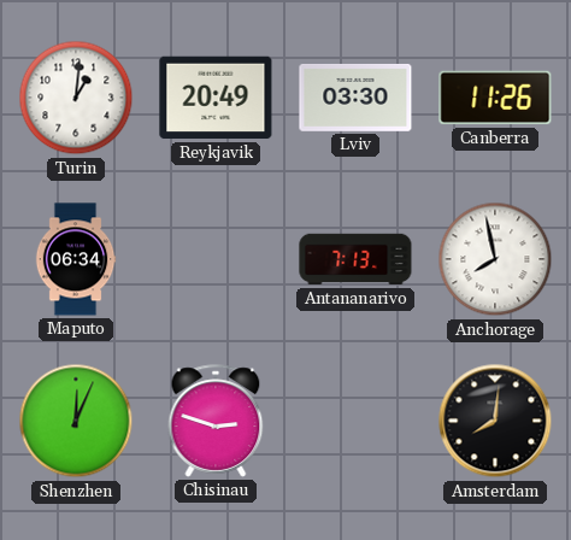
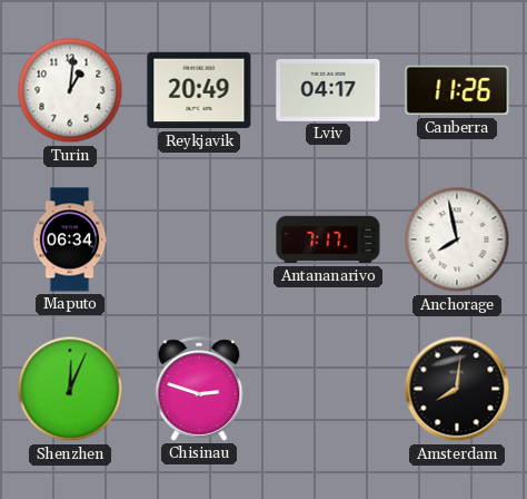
Lviv: 03:30 -> 04:17
Antananarivo: 7:13 -> 7:17
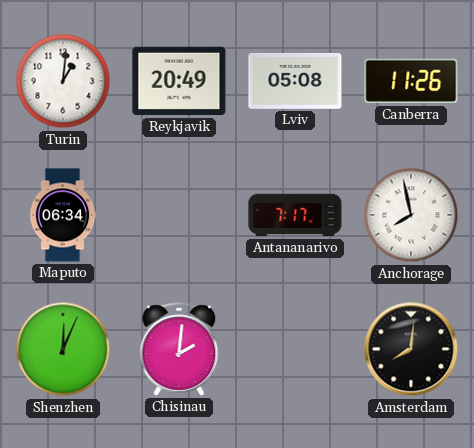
Lviv: 04:17 -> 05:08
Chisinau: 2:48 -> 2:01
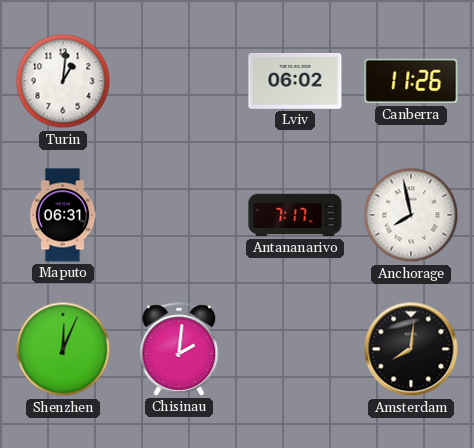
Reykjavik: 20:49 -> none
Lviv: 05:08 -> 06:02
Maputo: 06:34 -> 06:31
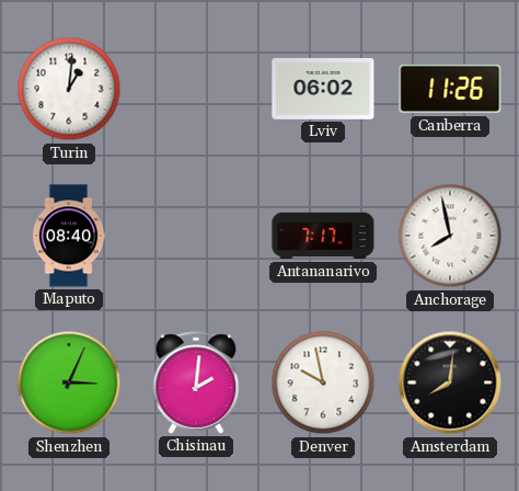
Maputo: 06:31 -> 08:40
Shenzhen: 12:04 -> 3:04
Denver: none -> 9:58
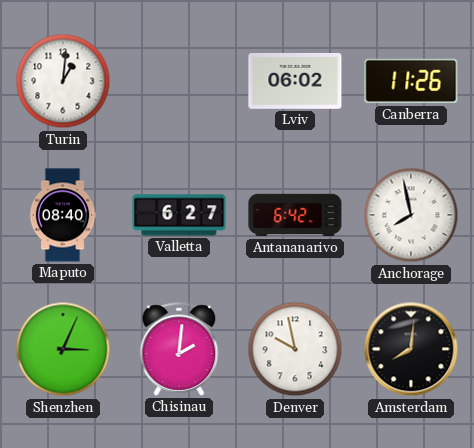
Valletta: none -> 6:27
Antananarivo: 7:17 -> 6:42
